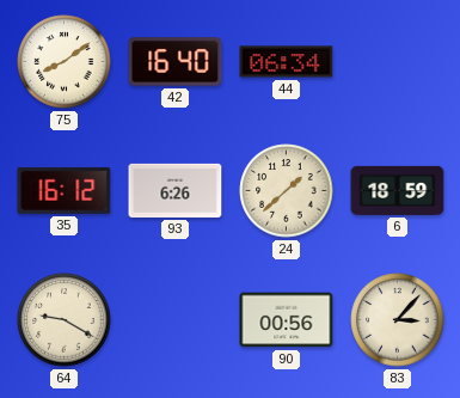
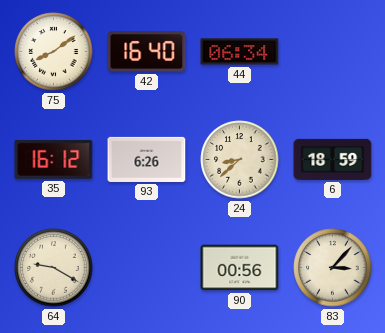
24: 1:38 -> 8:38
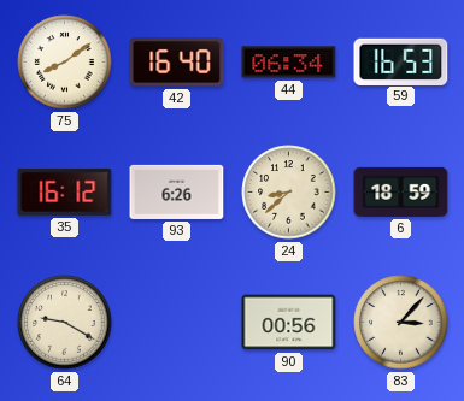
59: none -> 16:53
